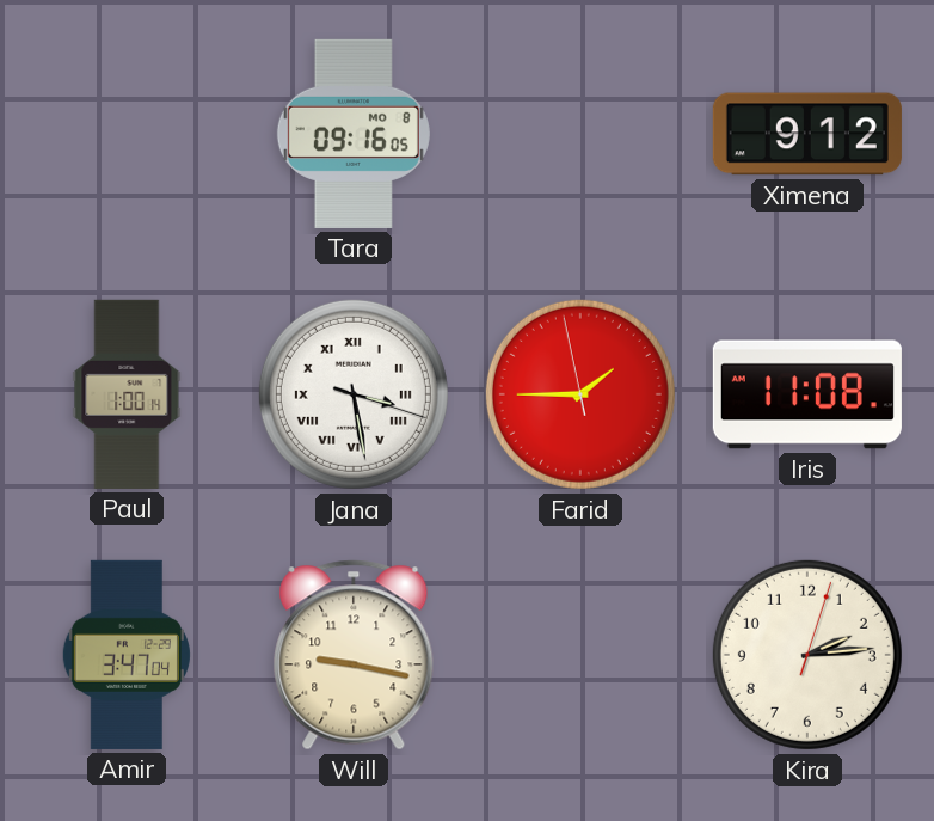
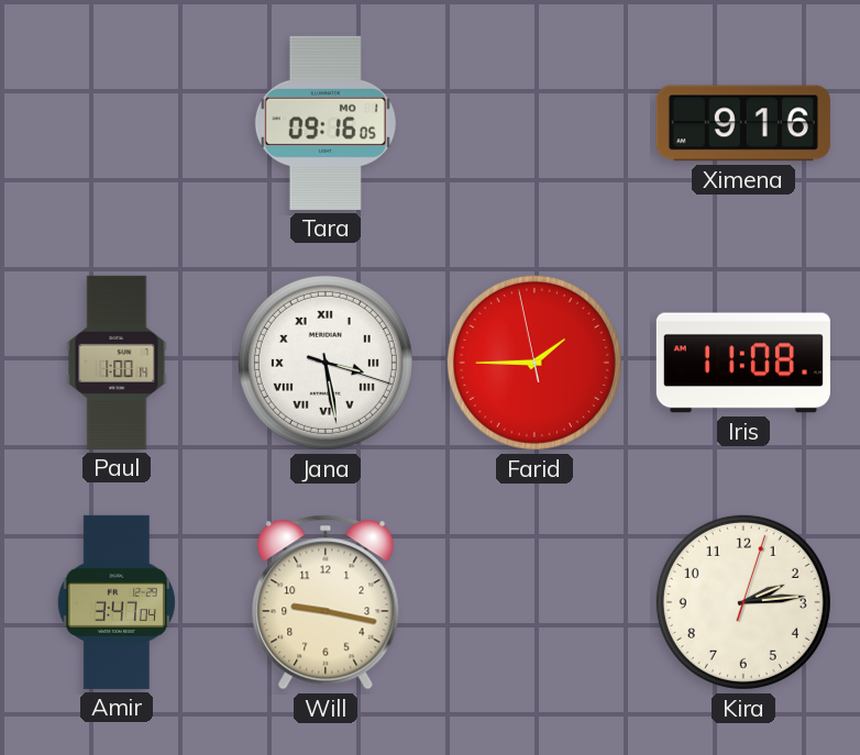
Tara date: MO 8 -> MO 1
Ximena: 9:12 -> 9:16
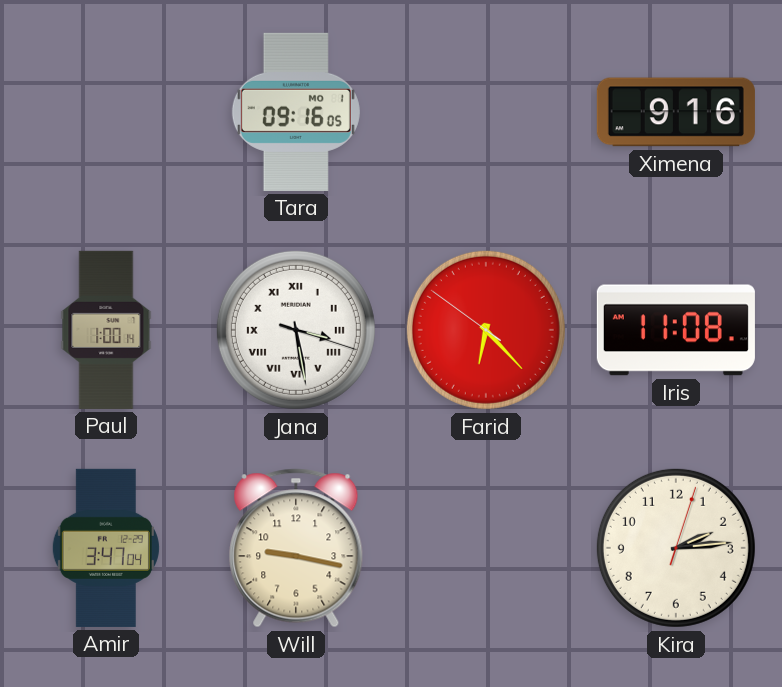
Farid: 1:44 -> 6:22
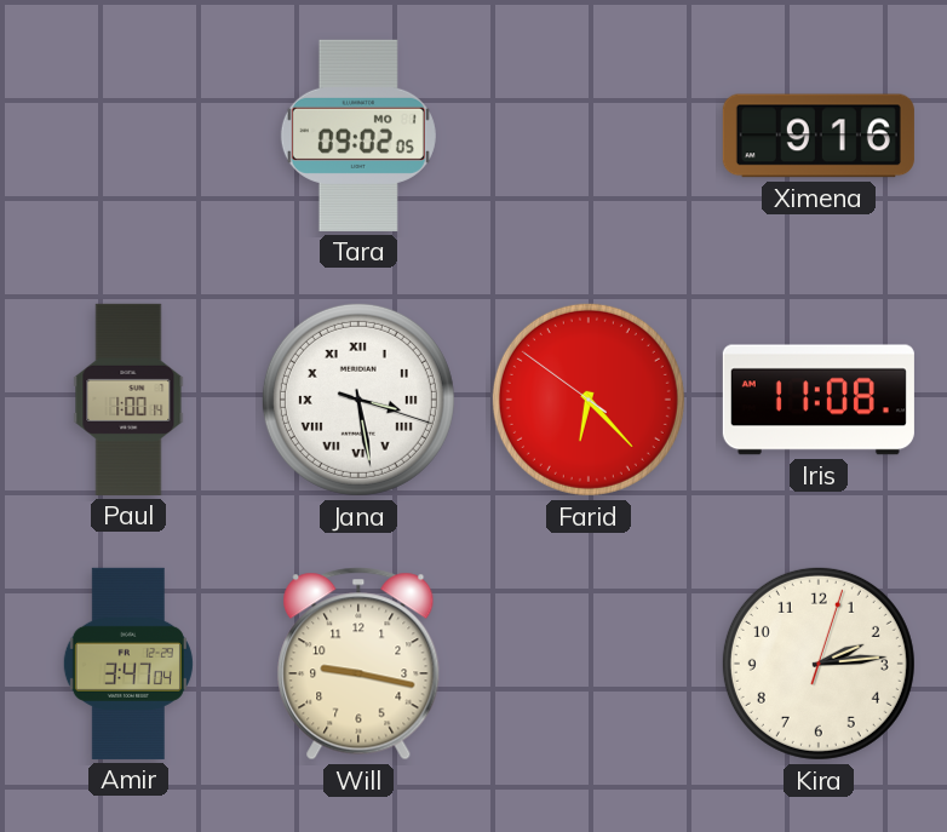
Tara: 09:16 -> 09:02
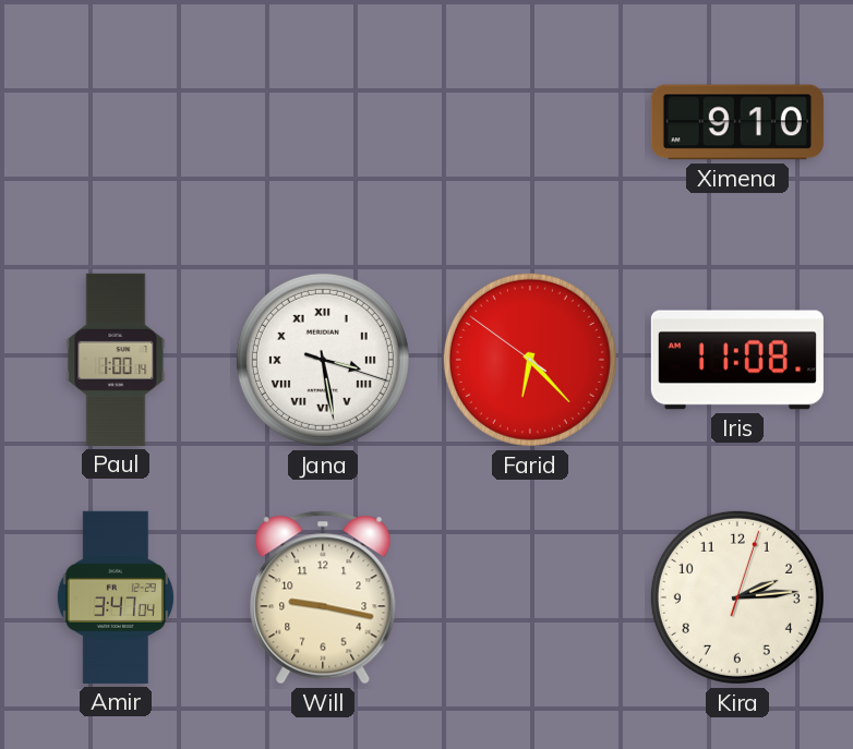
Tara: 09:02 -> none
Ximena: 9:16 -> 9:10
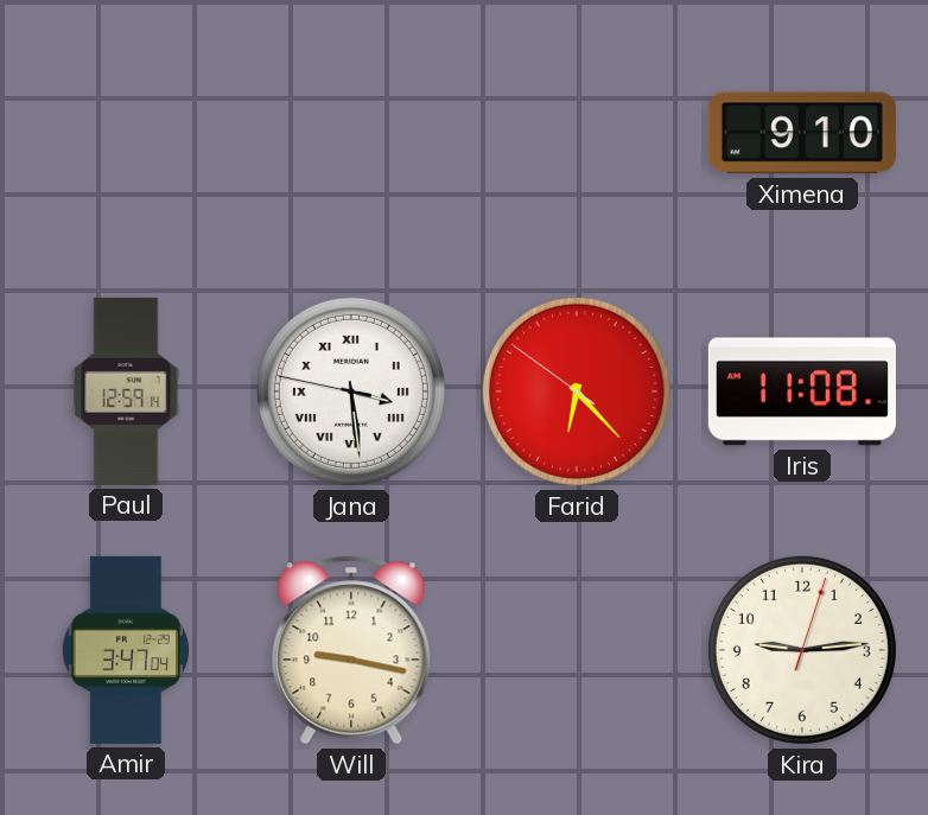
Paul: 1:00 -> 12:59
Jana: 3:28:18 -> 3:28:47
Kira: 2:14 -> 9:14
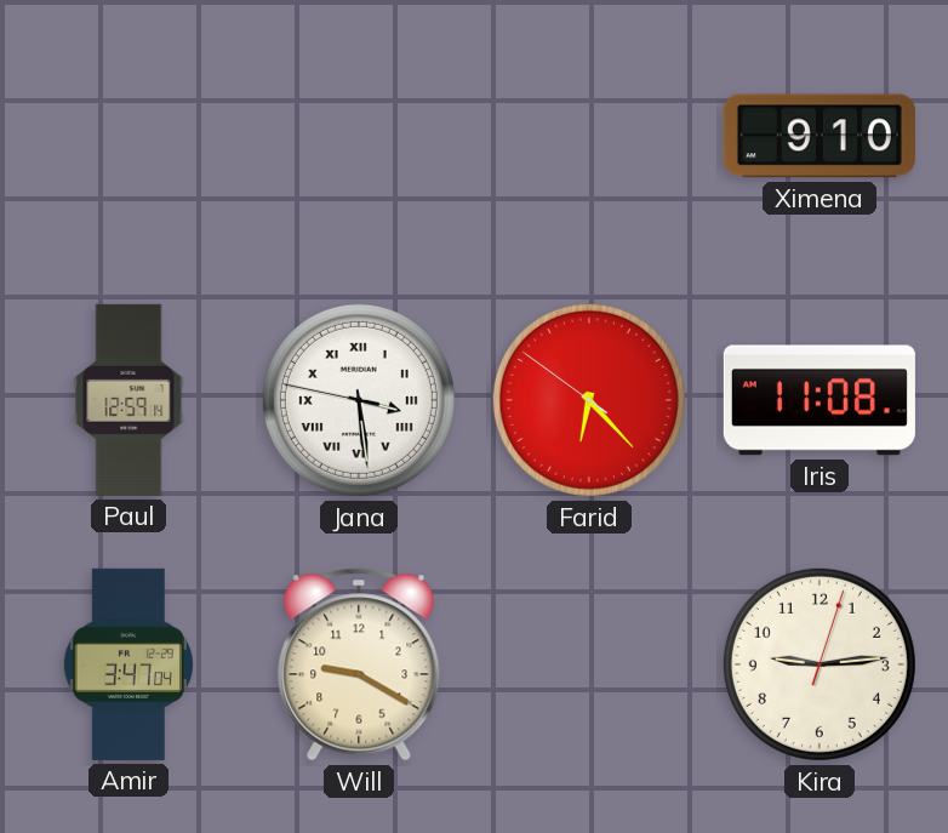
Will: 9:17 -> 9:20
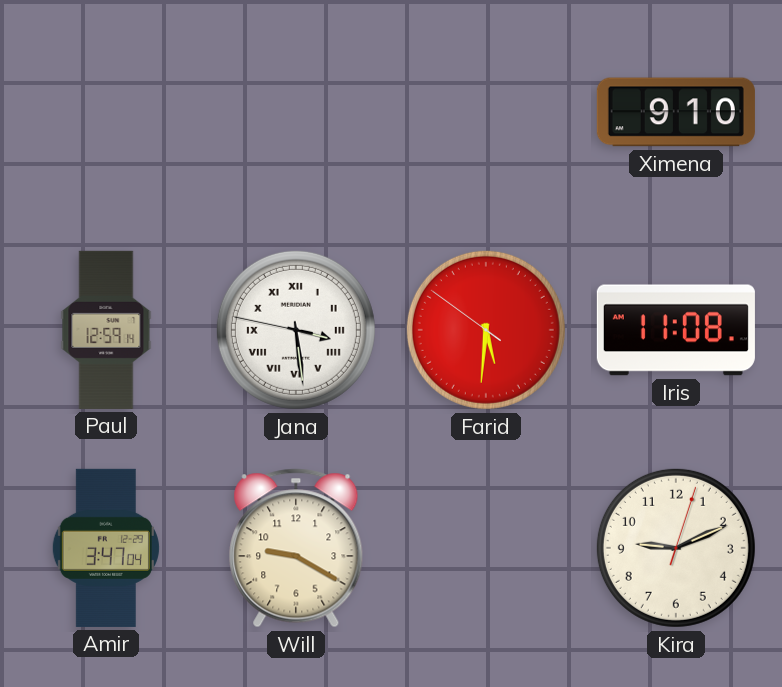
Farid: 6:22 -> 5:30
Kira: 9:14 -> 9:11
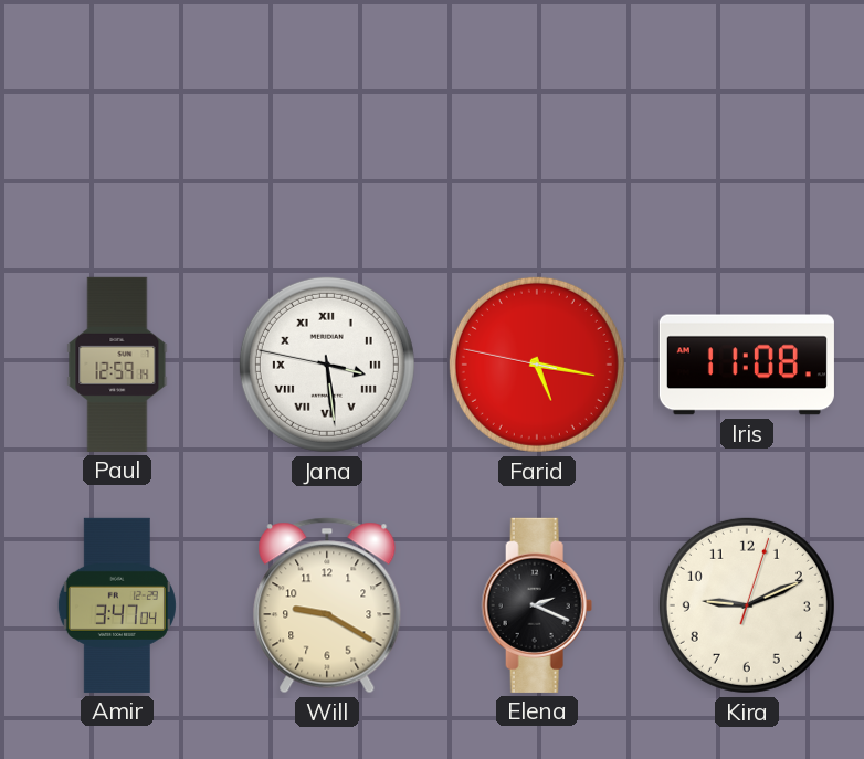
Ximena: 9:10 -> none
Farid: 5:30 -> 5:16
Elena: none -> 2:19
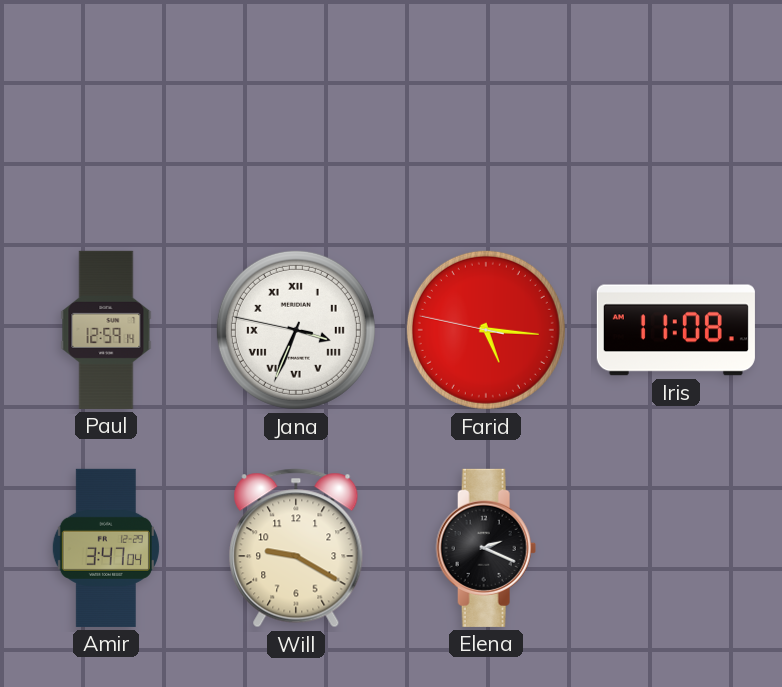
Jana: 3:28 -> 3:33
Farid: 5:16 -> 5:15
Kira: 9:11 -> none
